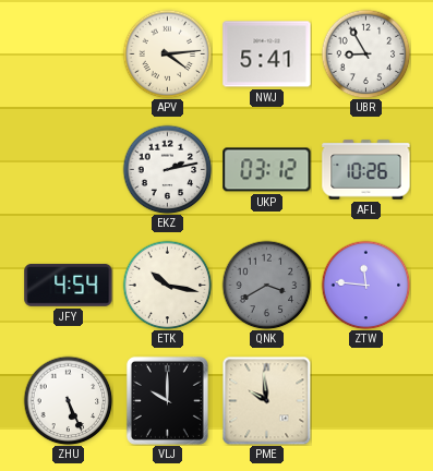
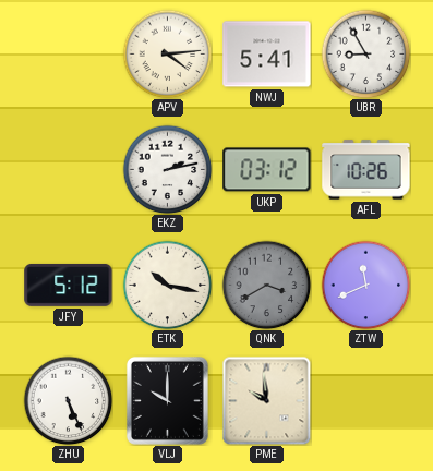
JFY: 4:54 -> 5:12
ZTW: 11:46 -> 11:41
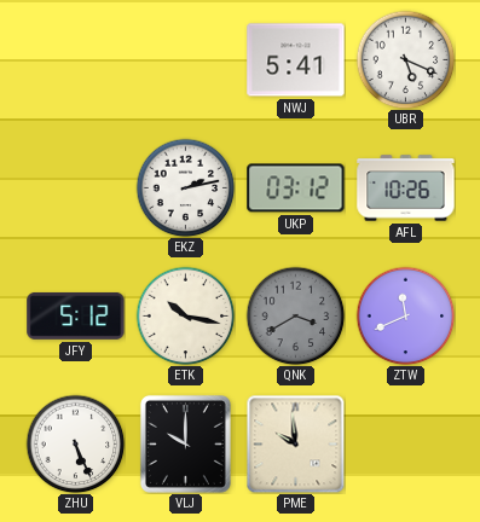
APV: 4:14 -> none
UBR: 8:55 -> 5:19
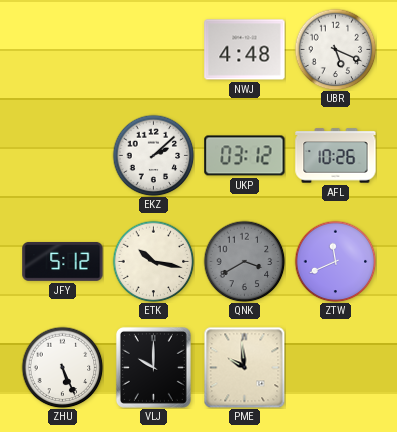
NWJ: 5:41 -> 4:48
EKZ: 2:13 -> 2:08
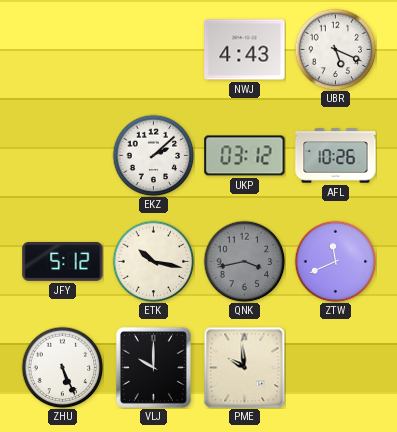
NWJ: 4:48 -> 4:43
QNK: 3:40 -> 3:43
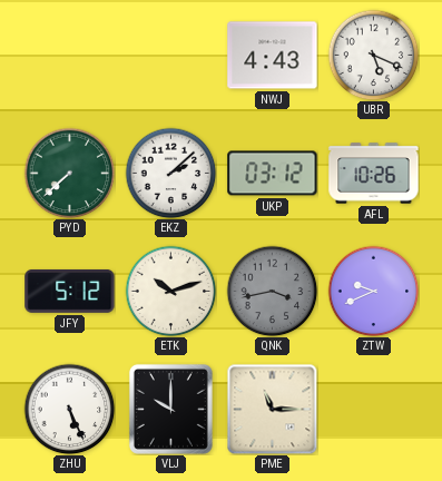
PYD: none -> 7:38
ETK: 10:17 -> 10:12
ZTW: 11:41 -> 9:41
PME: 9:59 -> 11:15
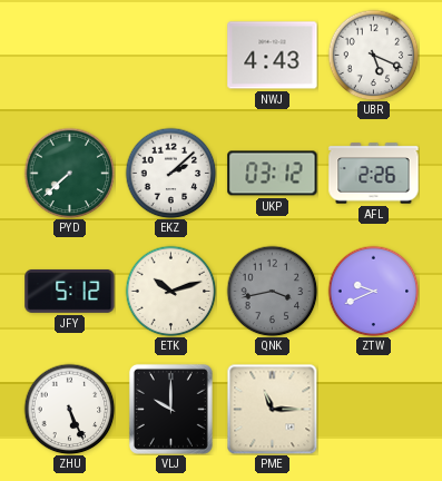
AFL: 10:26 -> 2:26
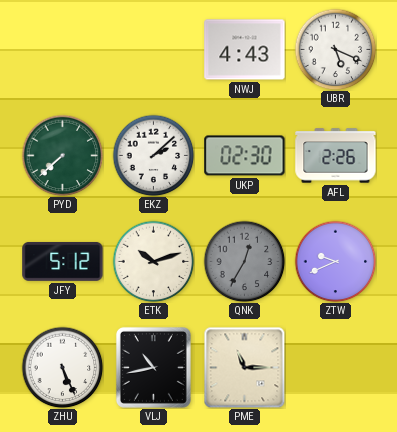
UKP: 03:12 -> 02:30
QNK: 3:43 -> 12:35
VLJ: 10:00 -> 10:43
